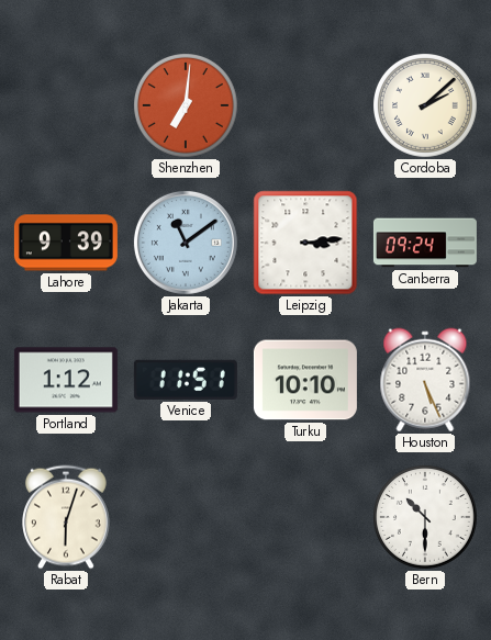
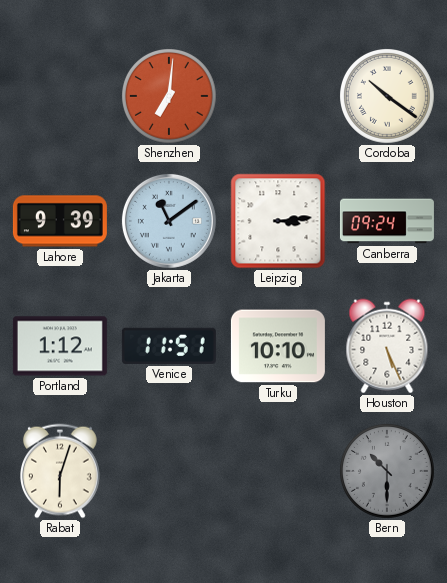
Cordoba: 2:08 -> 10:21
Bern dial: white -> grey
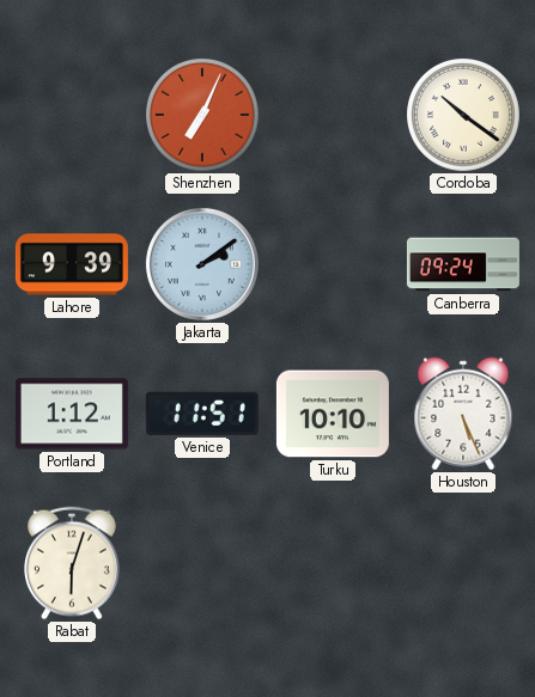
Shenzhen: 7:01 -> 7:04
Jakarta: 11:09 -> 2:09
Leipzig: 3:14 -> none
Bern: 10:30 -> none
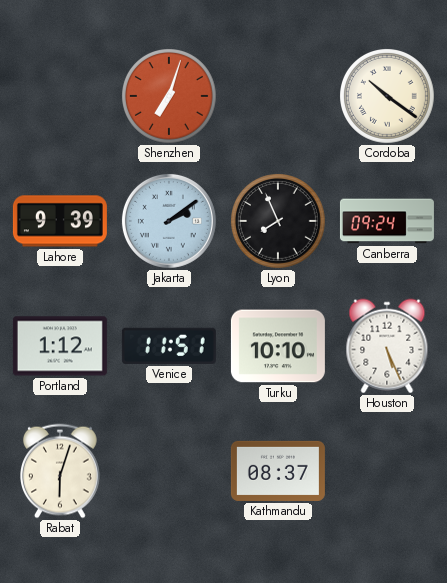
Shenzhen: 7:04 -> 7:03
Lyon: none -> 7:56
Kathmandu: none -> 08:37
